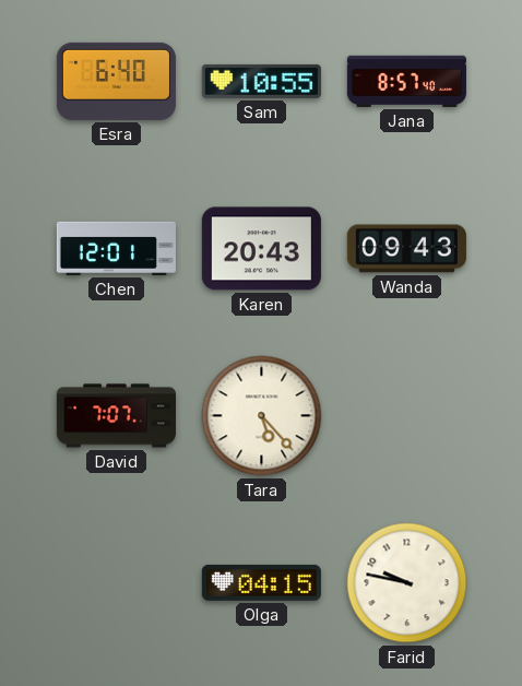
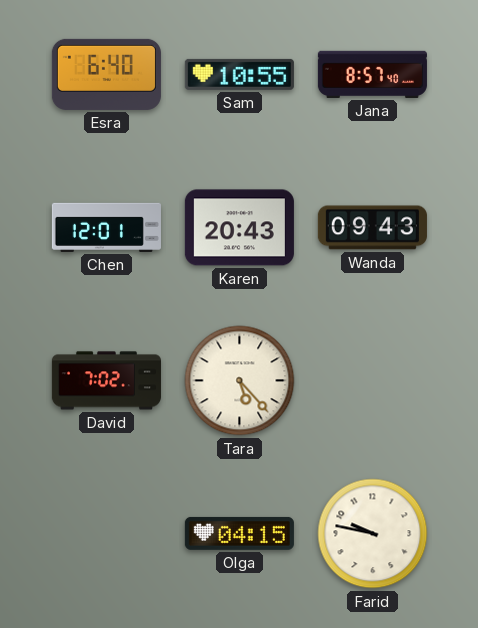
David: 7:07 -> 7:02
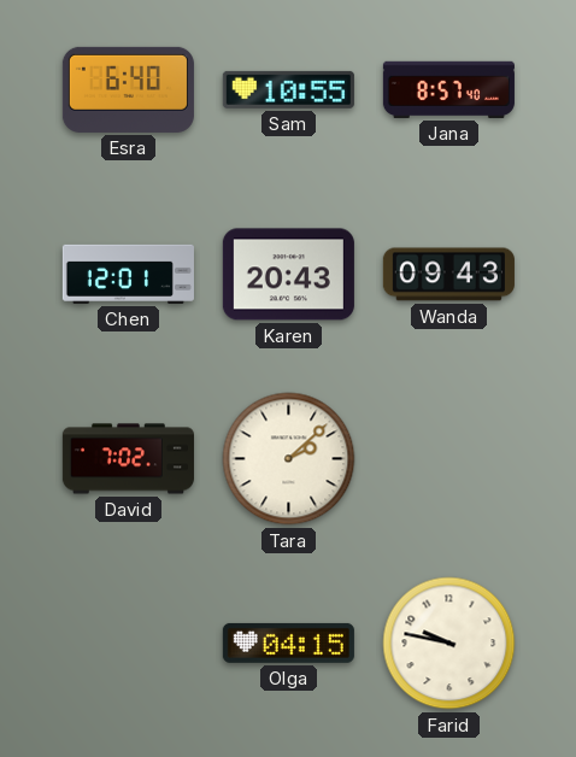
Tara: 5:23 -> 2:08
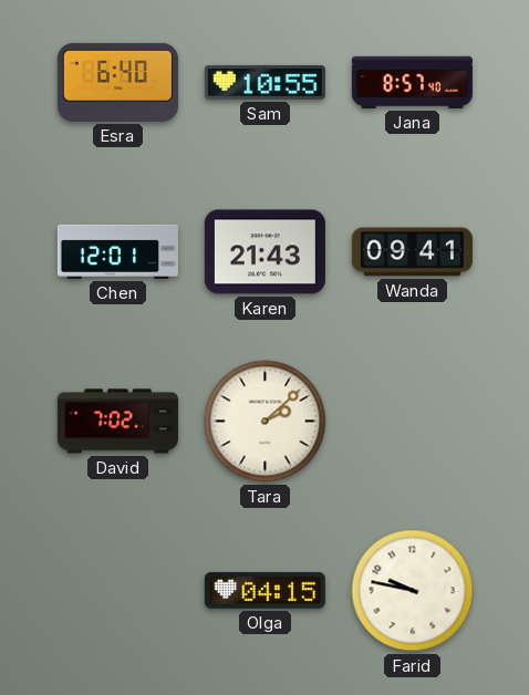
Karen: 20:43 -> 21:43
Wanda: 09:43 -> 09:41
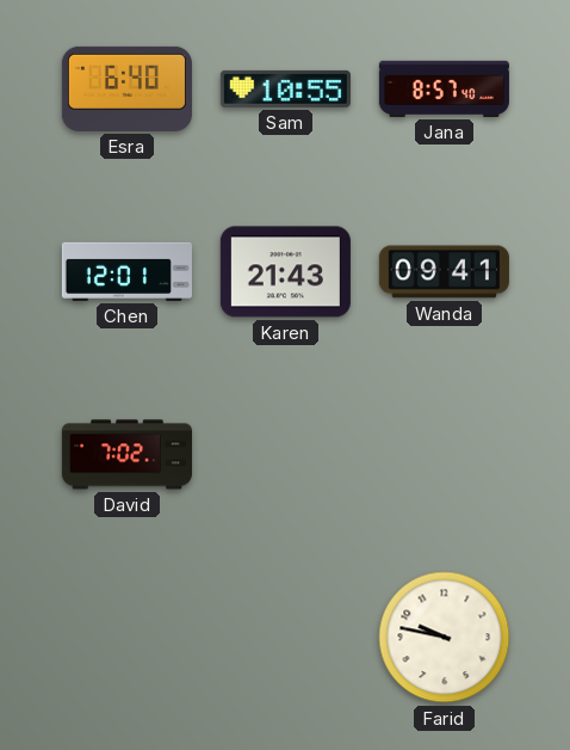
Tara: 2:08 -> none
Olga: 04:15 -> none
